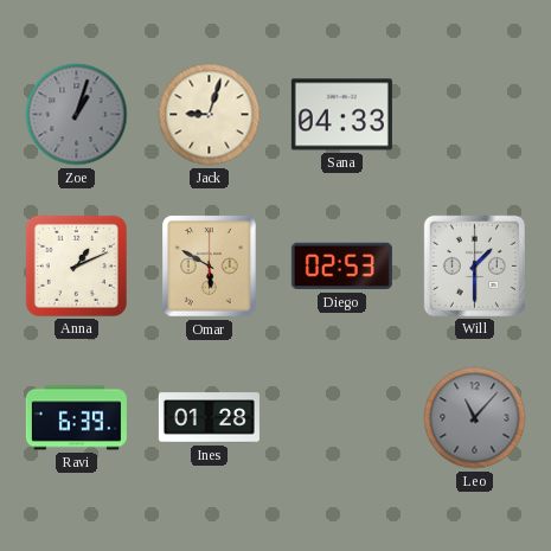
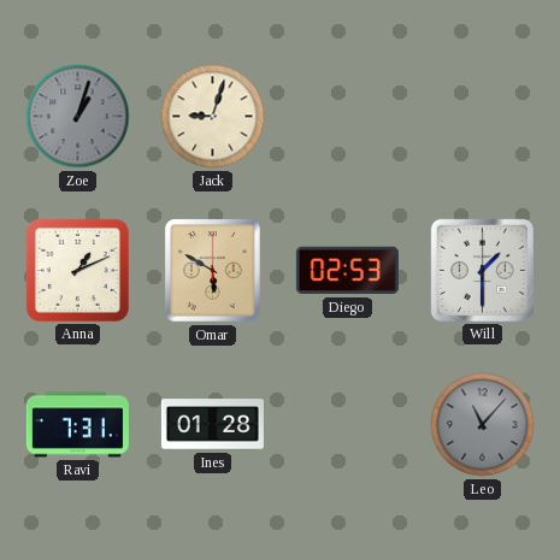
Sana: 04:33 -> none
Ravi: 6:39 -> 7:31
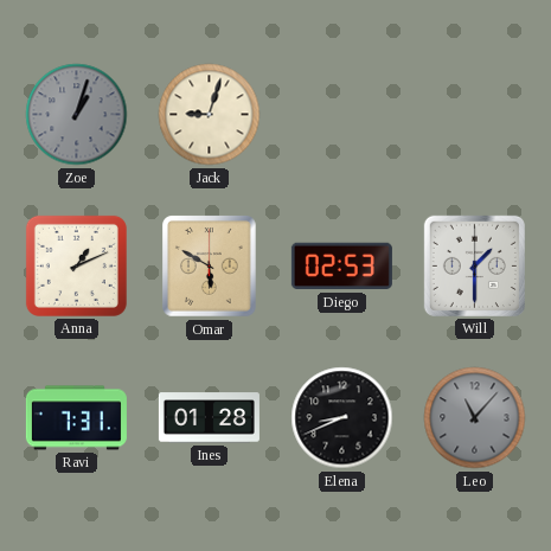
Elena: none -> 8:41
